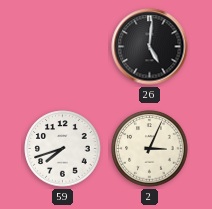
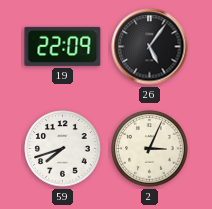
19: none -> 22:09
26: 5:01 -> 5:06
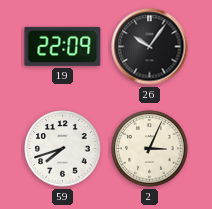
26: 5:06 -> 10:06
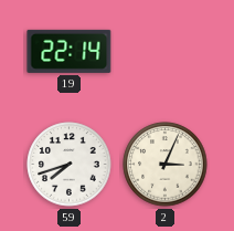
19: 22:09 -> 22:14
26: 10:06 -> none
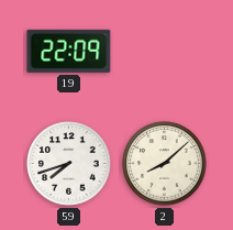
19: 22:14 -> 22:09
2: 3:04 -> 8:08
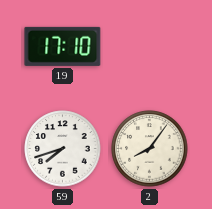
19: 22:09 -> 17:10
2: 8:08 -> 8:06
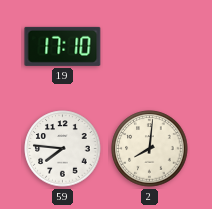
59: 7:42 -> 7:46
2: 8:06 -> 8:01
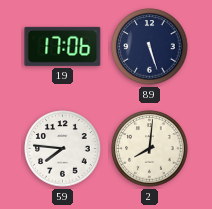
19: 17:10 -> 17:06
89: none -> 5:27
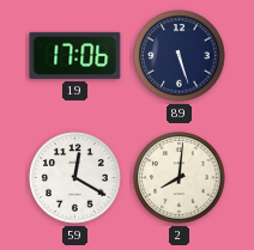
59: 7:46 -> 12:20
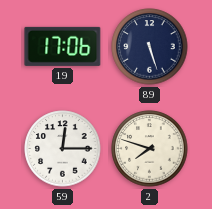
59: 12:20 -> 12:15
2: 8:01 -> 7:48
